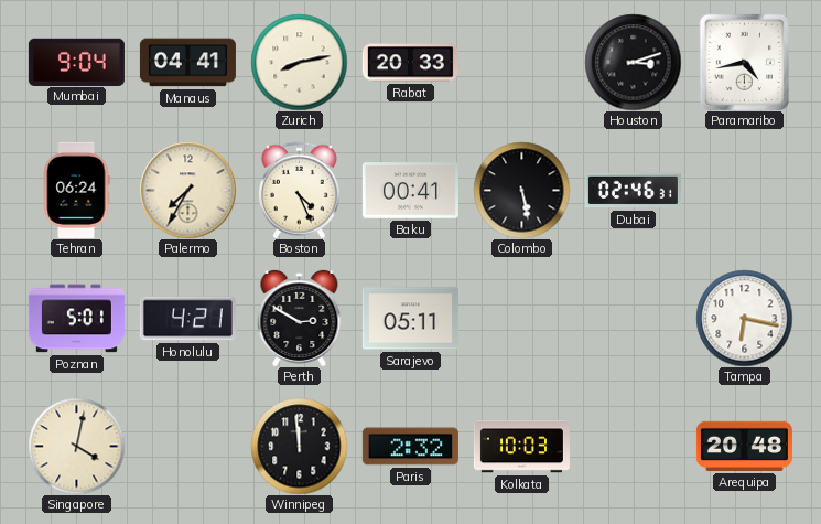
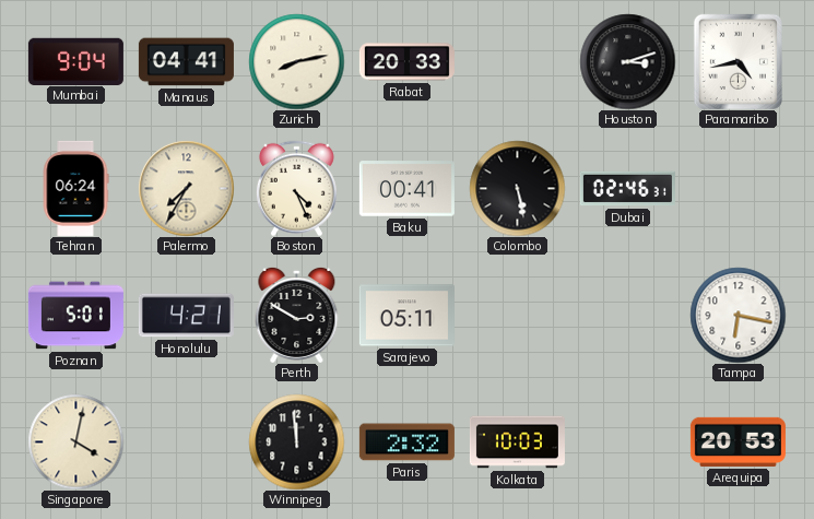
Arequipa: 20:48 -> 20:53
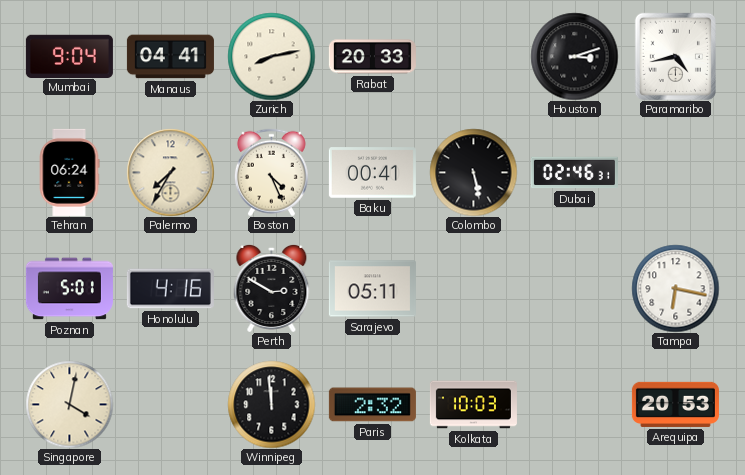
Honolulu: 4:21 -> 4:16
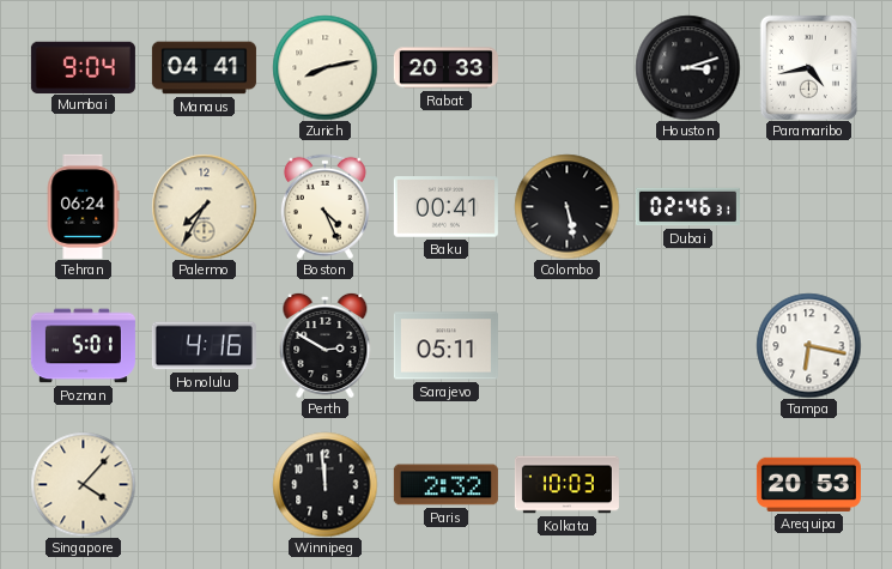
Singapore: 4:02 -> 4:07
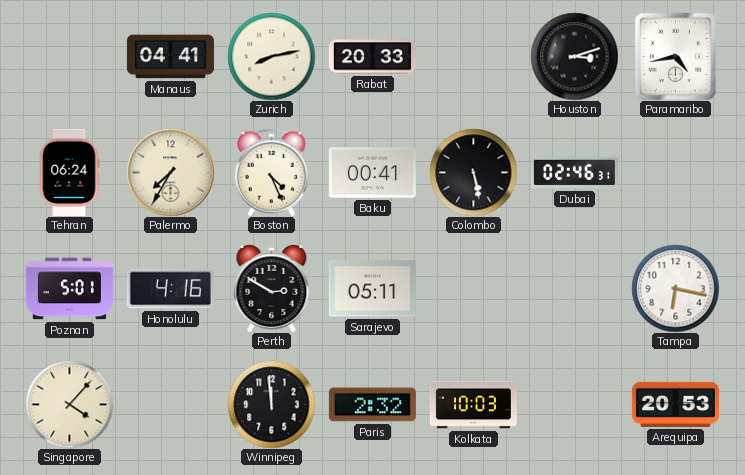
Mumbai: 9:04 -> none
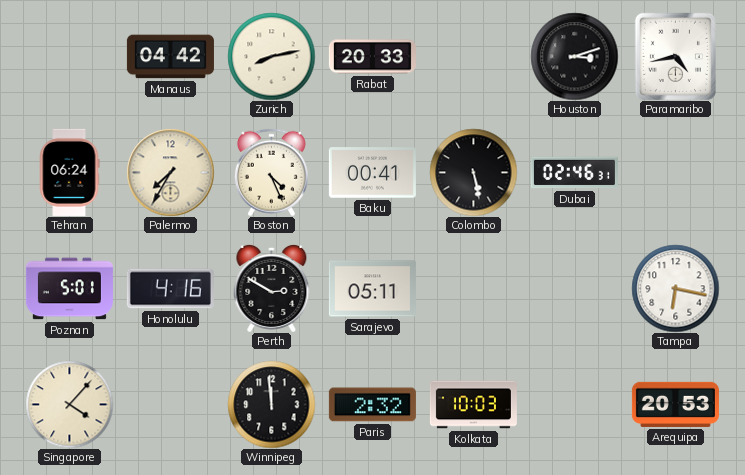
Manaus: 04:41 -> 04:42
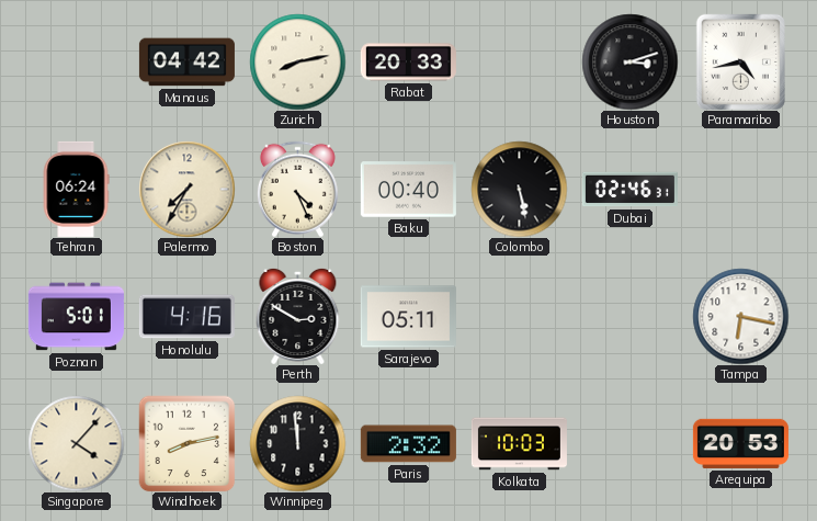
Baku: 00:41 -> 00:40
Windhoek: none -> 8:13
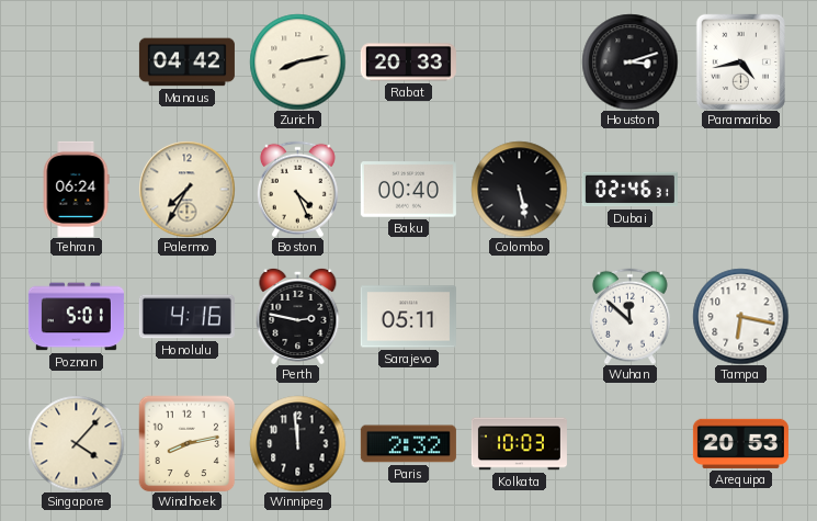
Perth: 2:50 -> 2:47
Wuhan: none -> 11:52
